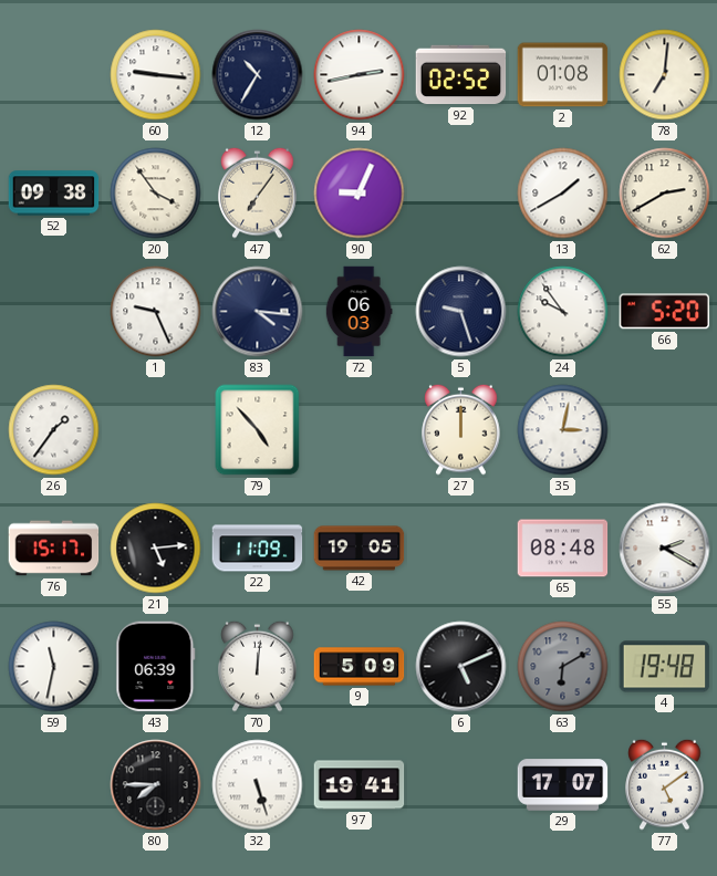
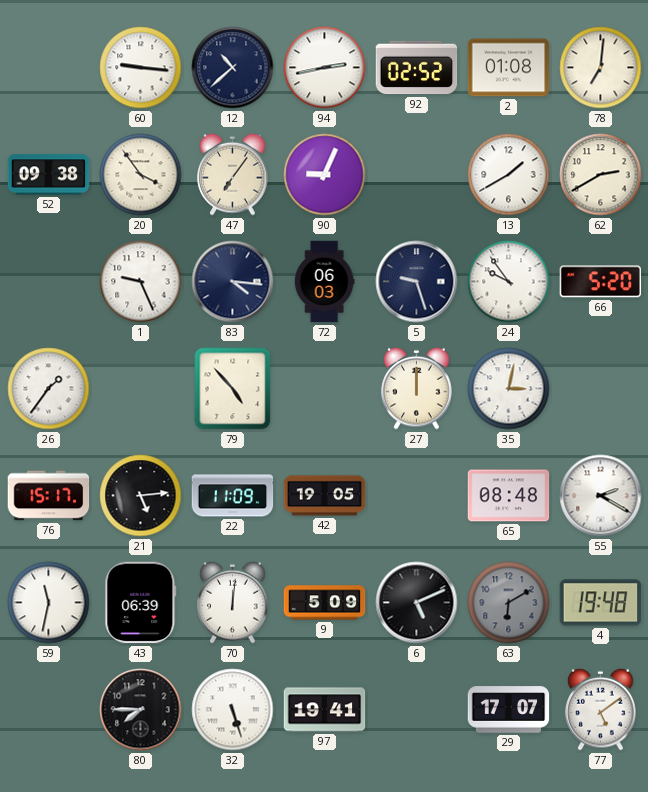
12: 10:35 -> 10:38
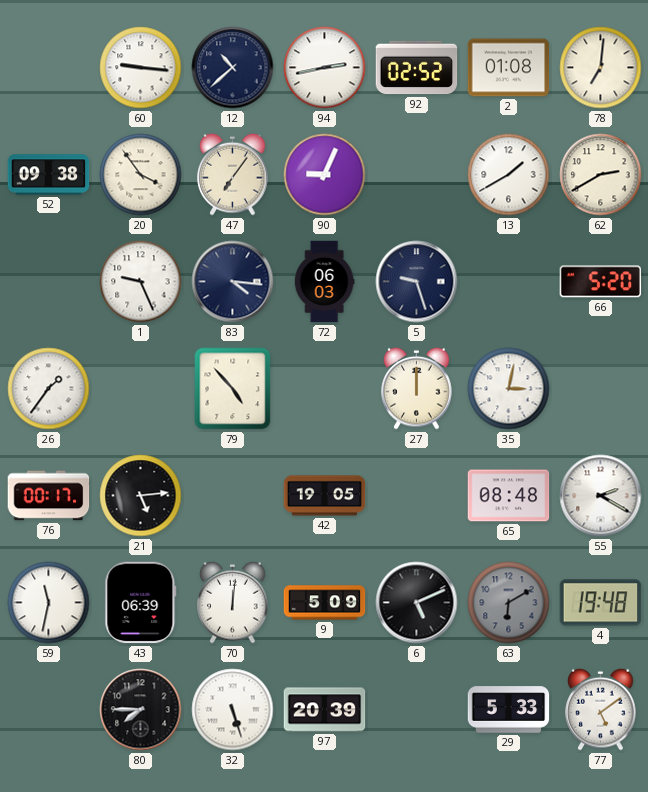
24: 9:54 -> none
76: 15:17 -> 00:17
22: 11:09 -> none
97: 19:41 -> 20:39
29: 17:07 -> 5:33
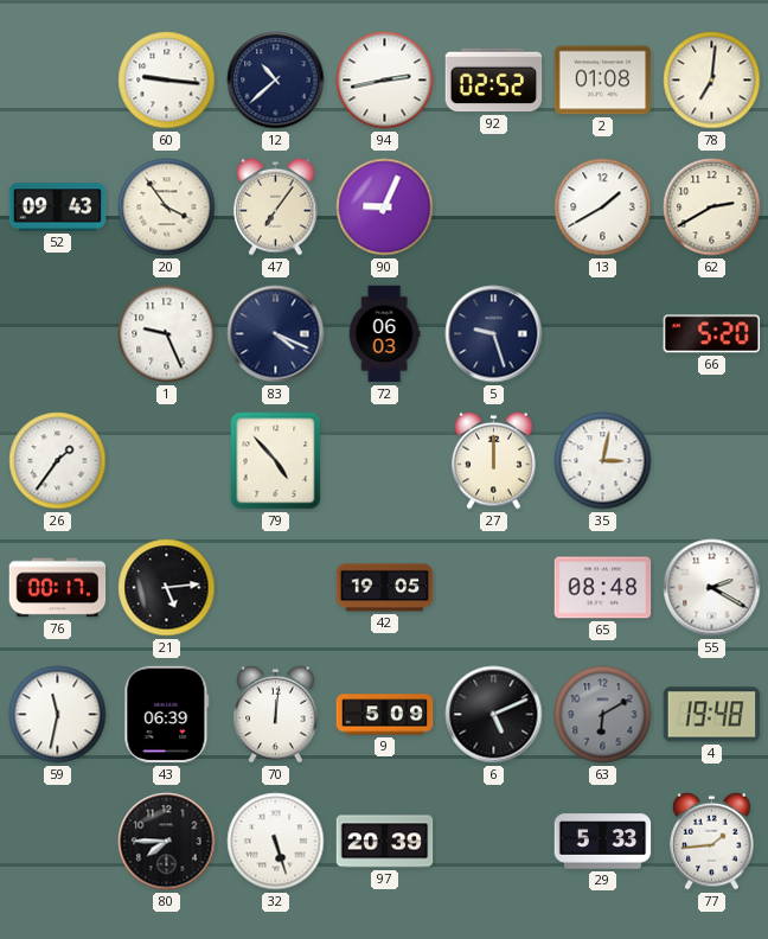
52: 09:38 -> 09:43
83: 4:16 -> 4:19
77: 5:09 -> 1:44
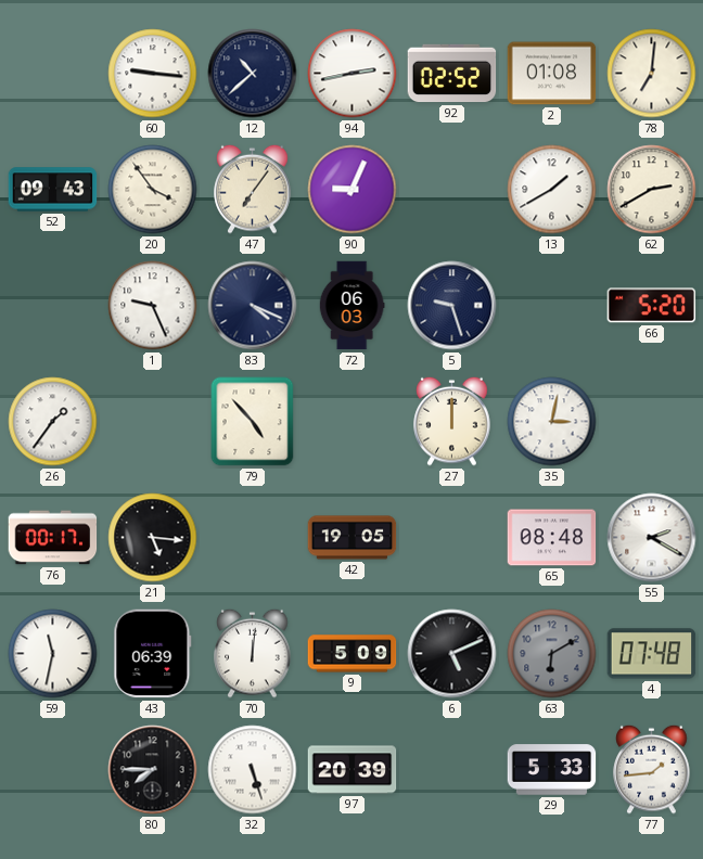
21: 5:14 -> 5:16
4: 19:48 -> 07:48
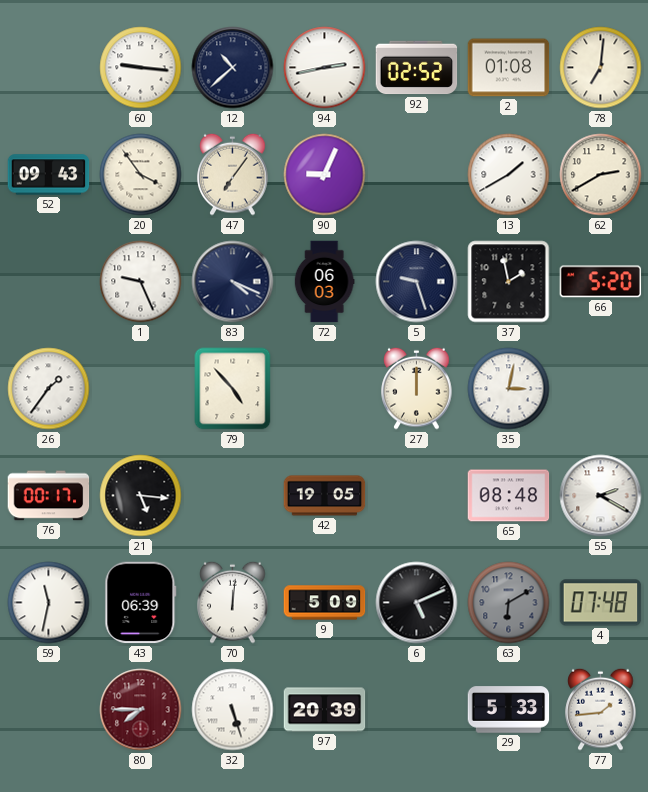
37: none -> 1:58
80 dial: black -> burgundy
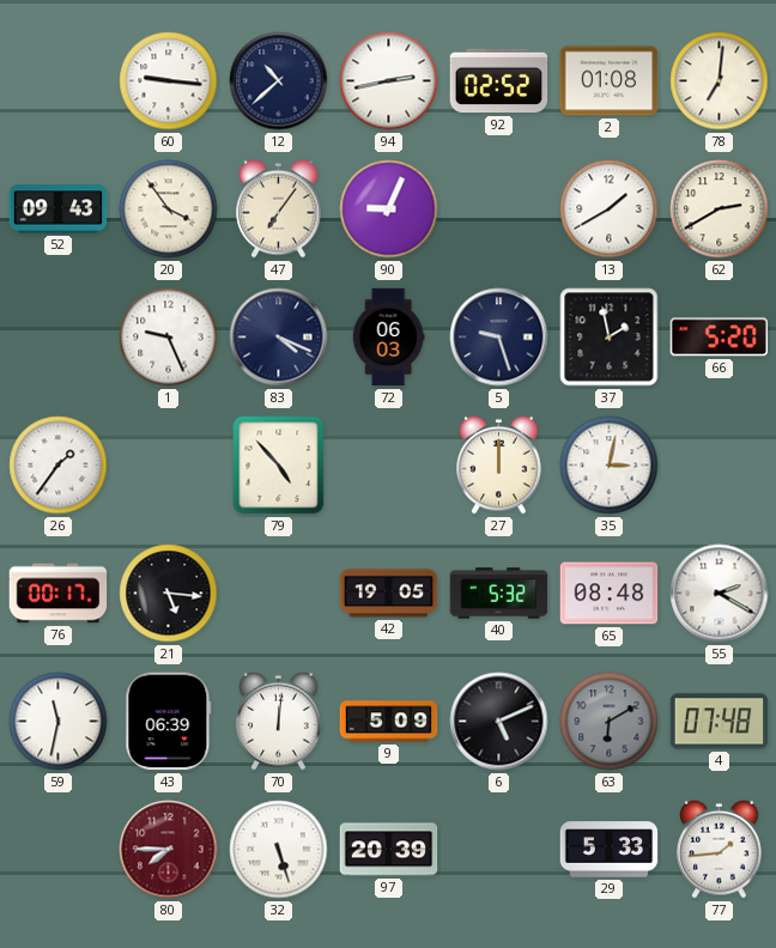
40: none -> 5:32
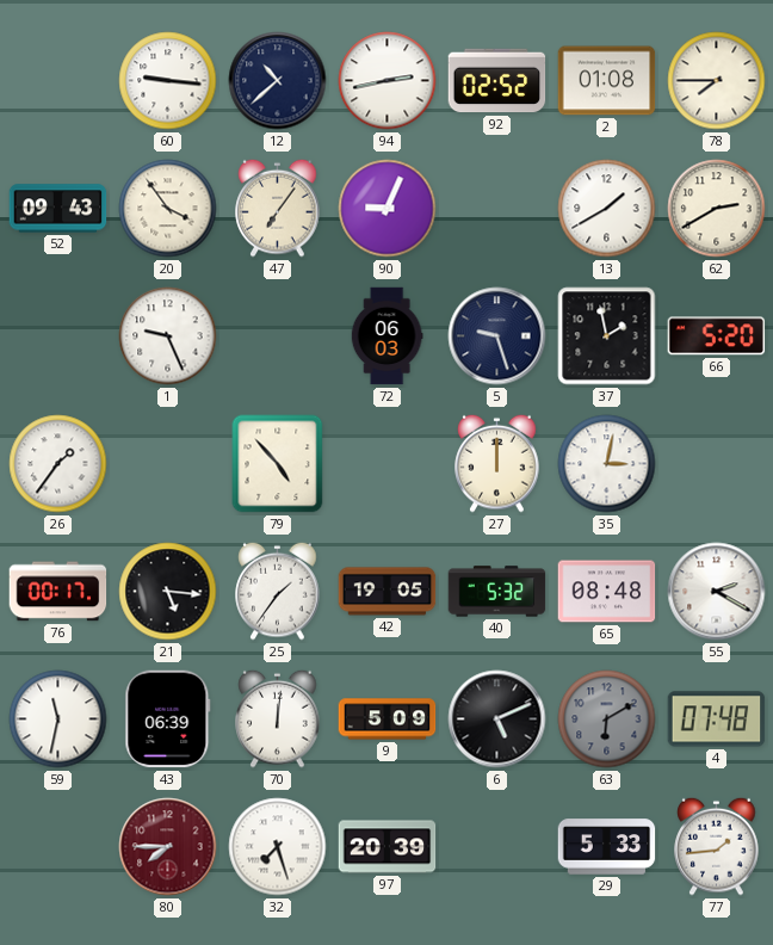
78: 7:01 -> 7:45
83: 4:19 -> none
25: none -> 1:36
32: 5:27 -> 7:27
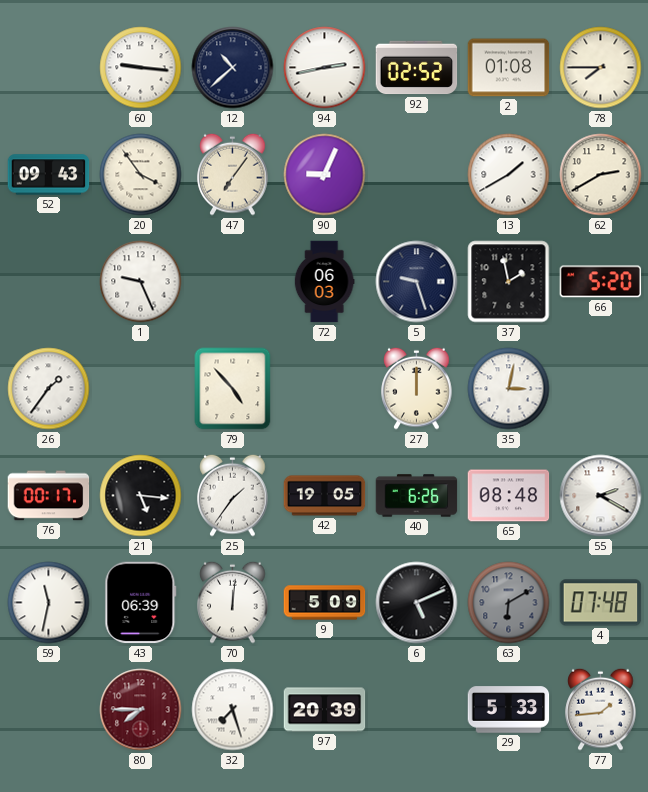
40: 5:32 -> 6:26
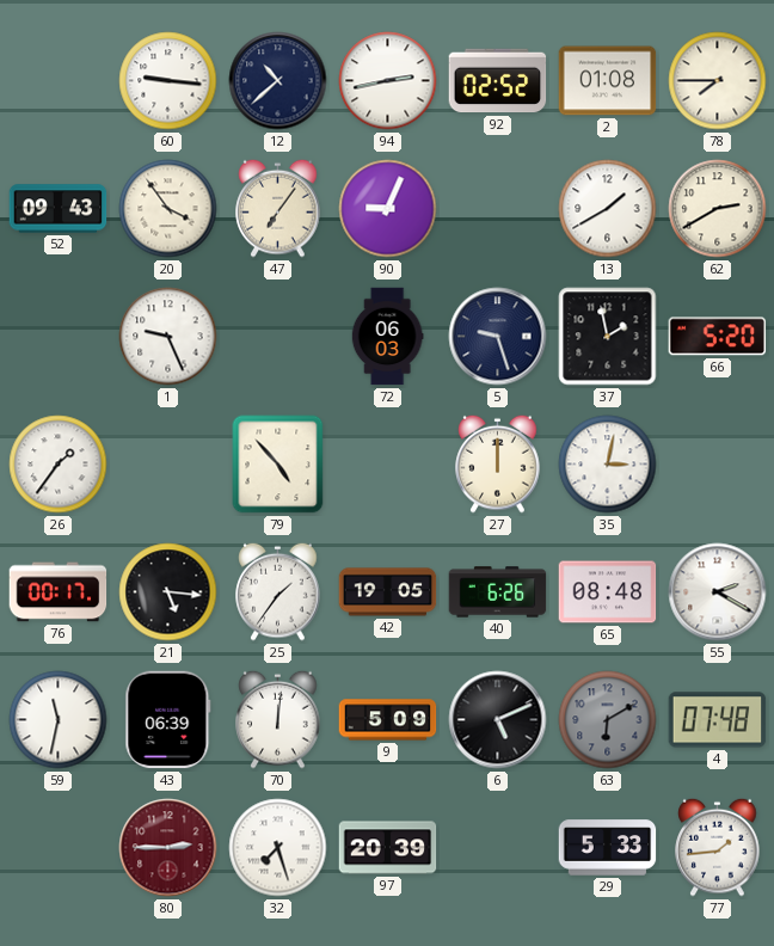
80: 7:45 -> 2:45
